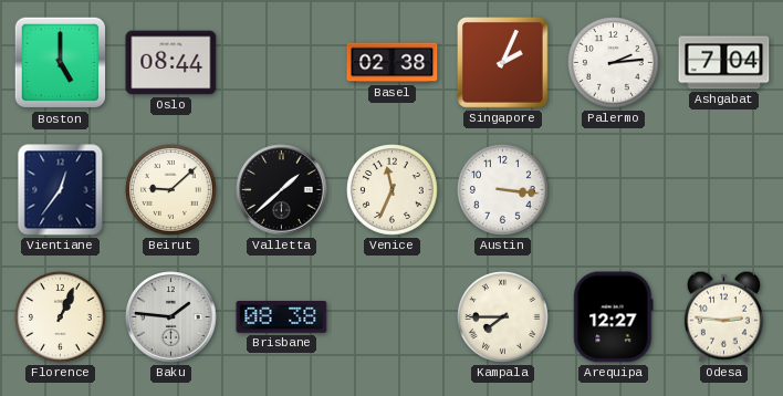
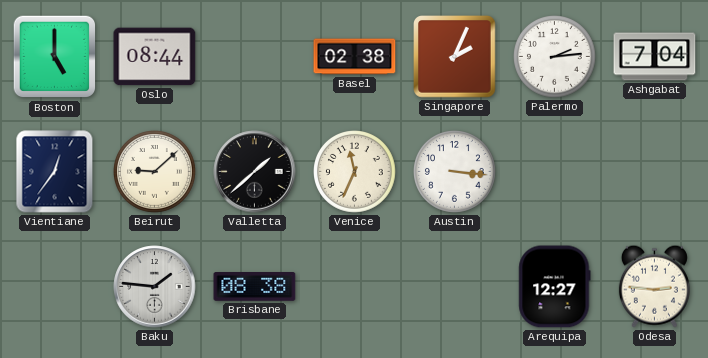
Florence: 1:04 -> none
Kampala: 7:45 -> none
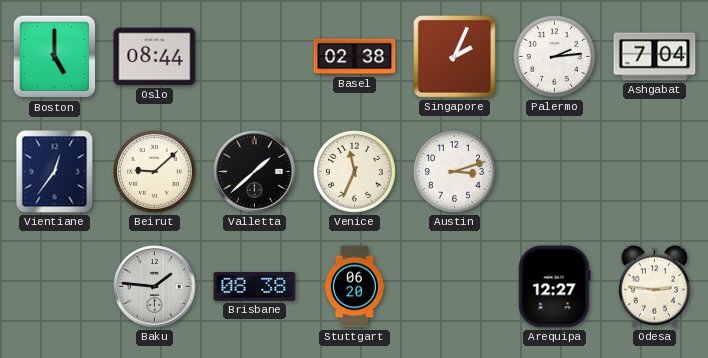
Austin: 3:16 -> 3:12
Stuttgart: none -> 06:20
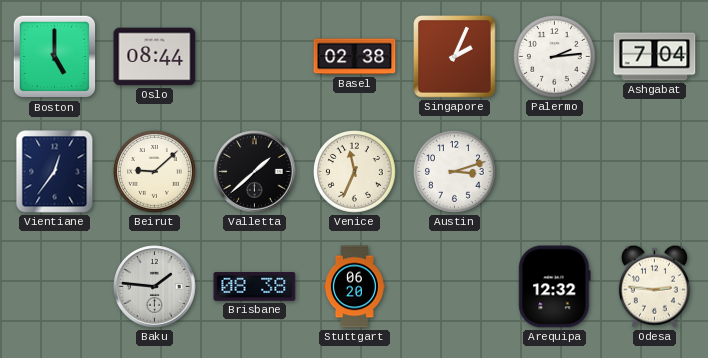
Arequipa: 12:27 -> 12:32
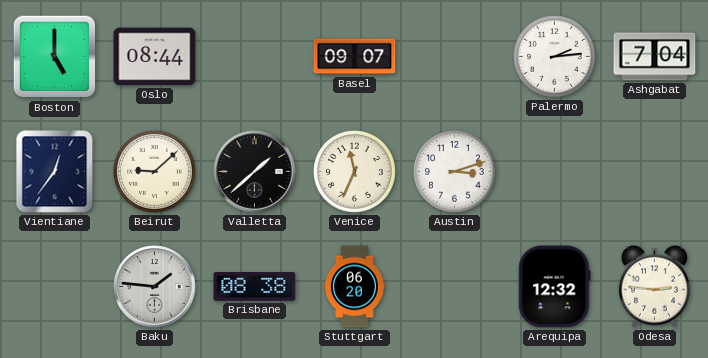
Basel: 02:38 -> 09:07
Singapore: 2:04 -> none
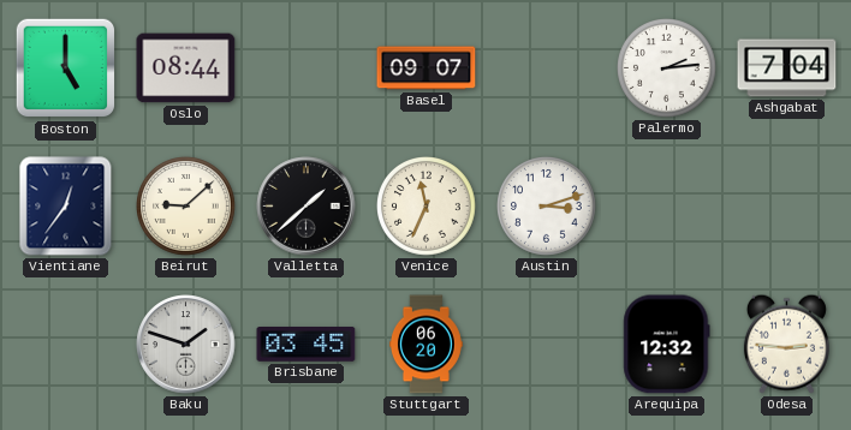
Baku: 1:46 -> 1:48
Brisbane: 08:38 -> 03:45
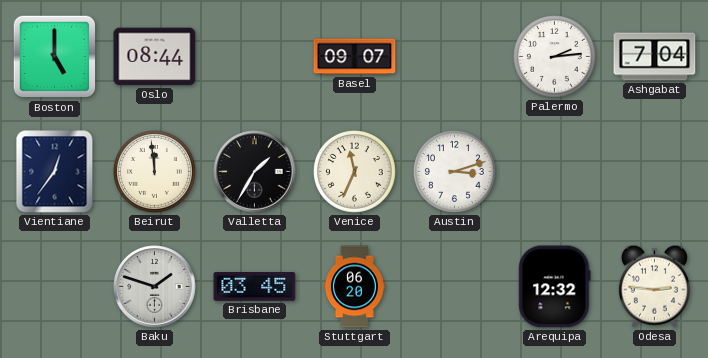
Beirut: 9:08 -> 11:59
Valletta: 1:38 -> 1:35
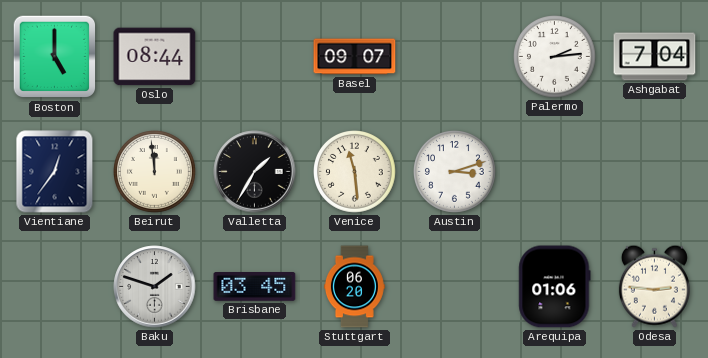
Venice: 11:34 -> 11:29
Arequipa: 12:32 -> 01:06
